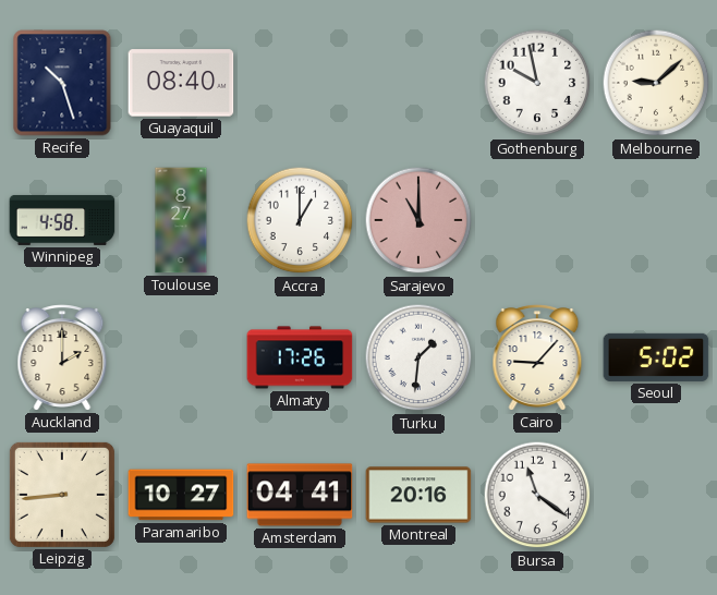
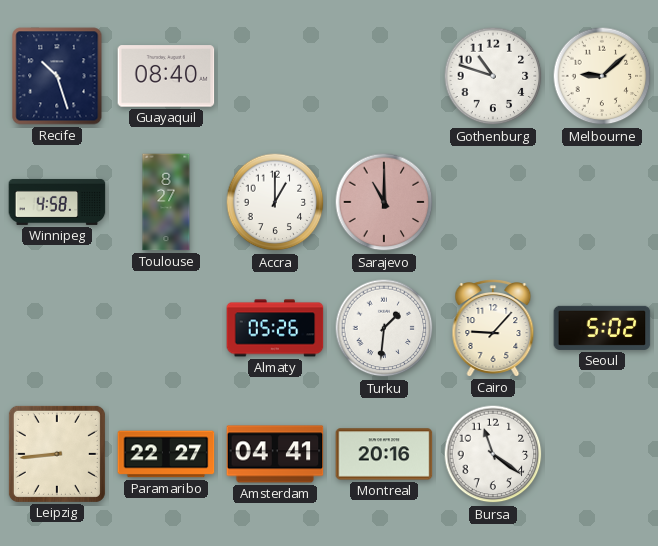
Gothenburg: 9:58 -> 10:48
Auckland: 2:00 -> none
Almaty: 17:26 -> 05:26
Paramaribo: 10:27 -> 22:27
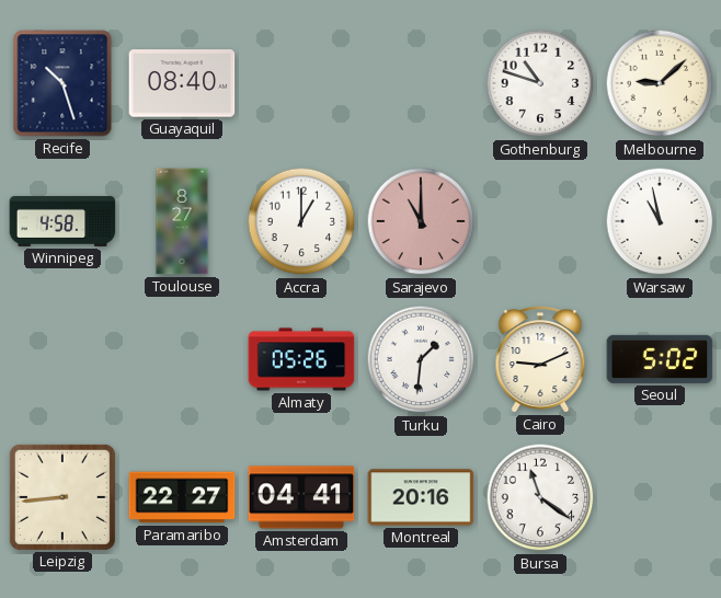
Warsaw: none -> 10:58
Cairo: 9:07 -> 9:11
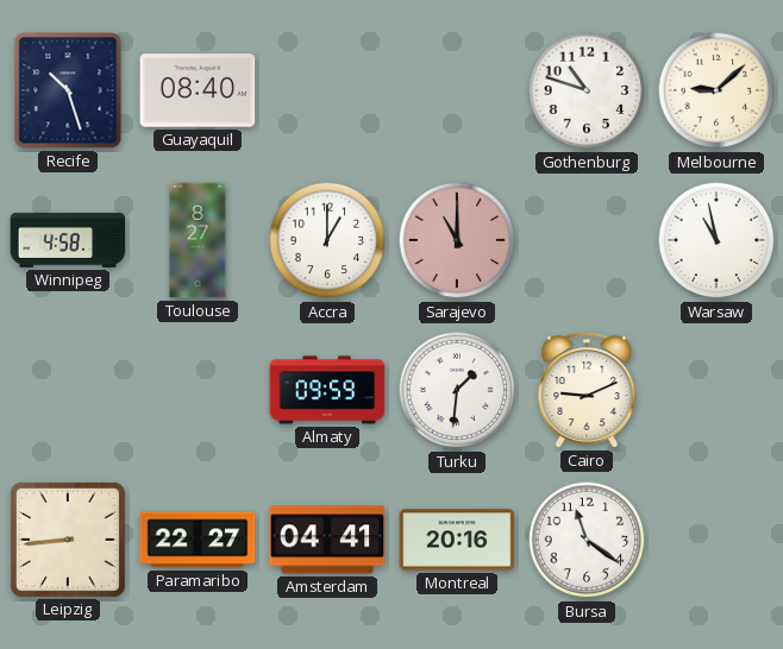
Almaty: 05:26 -> 09:59
Seoul: 5:02 -> none
